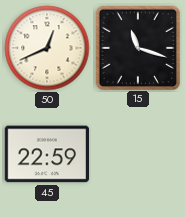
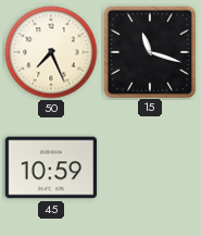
50: 12:41 -> 7:26
45: 22:59 -> 10:59
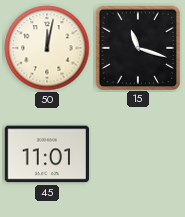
50: 7:26 -> 12:02
45: 10:59 -> 11:01
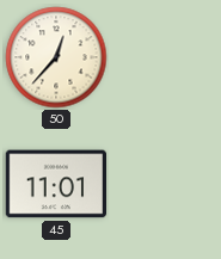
50: 12:02 -> 12:37
15: 11:18 -> none
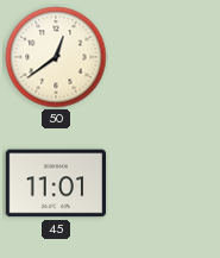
50: 12:37 -> 12:39
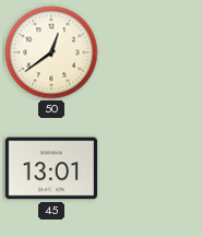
45: 11:01 -> 13:01
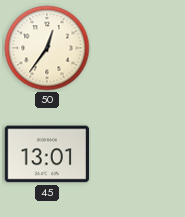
50: 12:39 -> 12:36
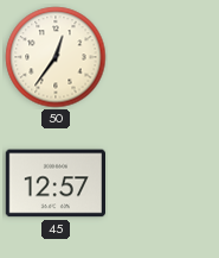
45: 13:01 -> 12:57
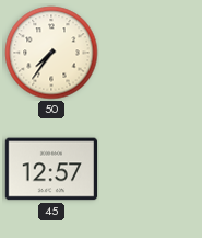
50: 12:36 -> 7:36
